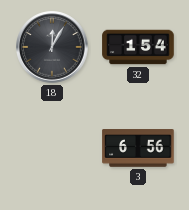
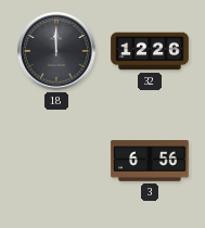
18: 12:05 -> 12:00
32: 1:54 -> 12:26
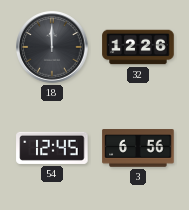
54: none -> 12:45
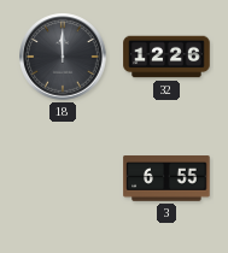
54: 12:45 -> none
3: 6:56 -> 6:55
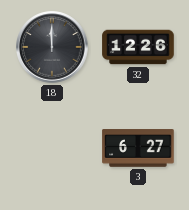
3: 6:55 -> 6:27
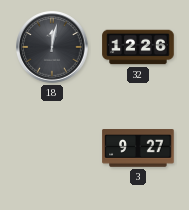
18: 12:00 -> 12:02
3: 6:27 -> 9:27
